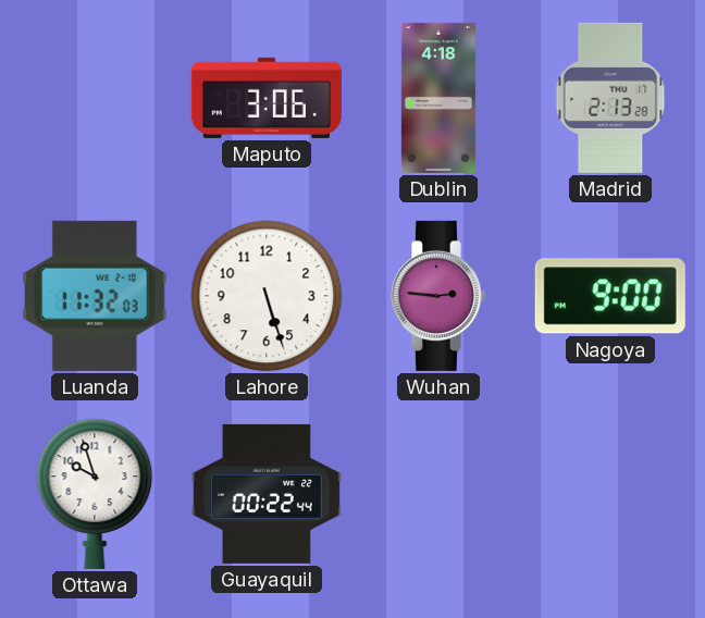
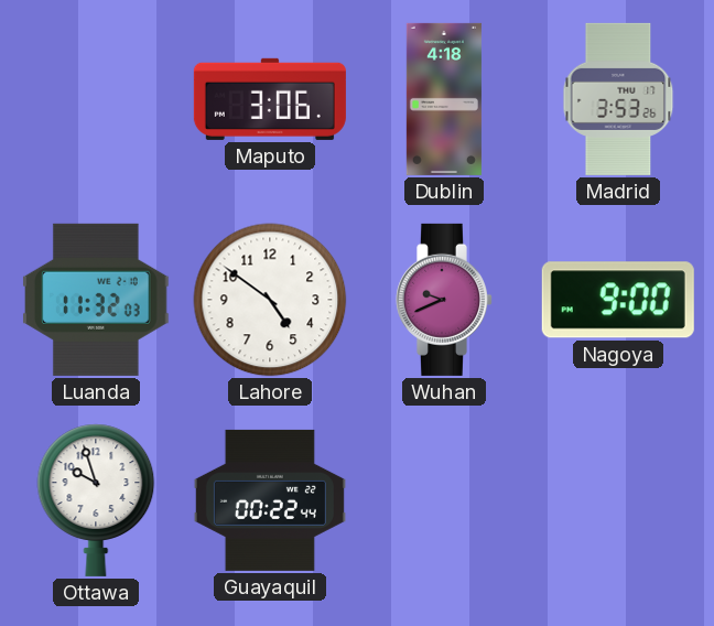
Madrid: 2:13 -> 3:53
Lahore: 5:27 -> 4:51
Wuhan: 2:46 -> 9:41
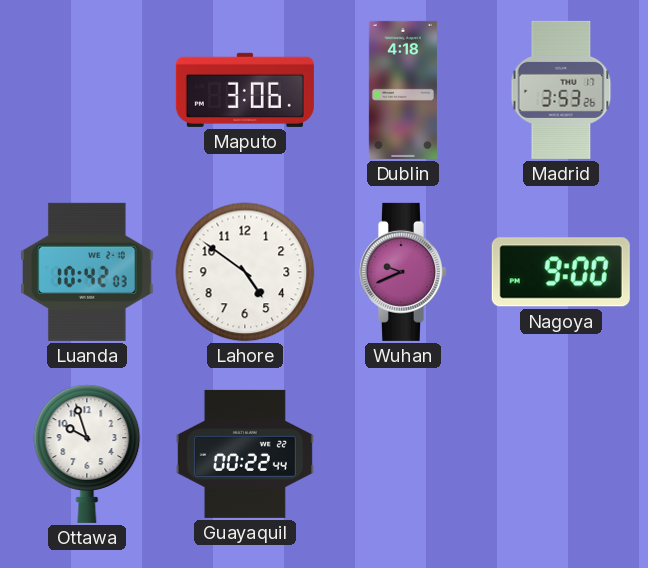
Luanda: 11:32 -> 10:42
